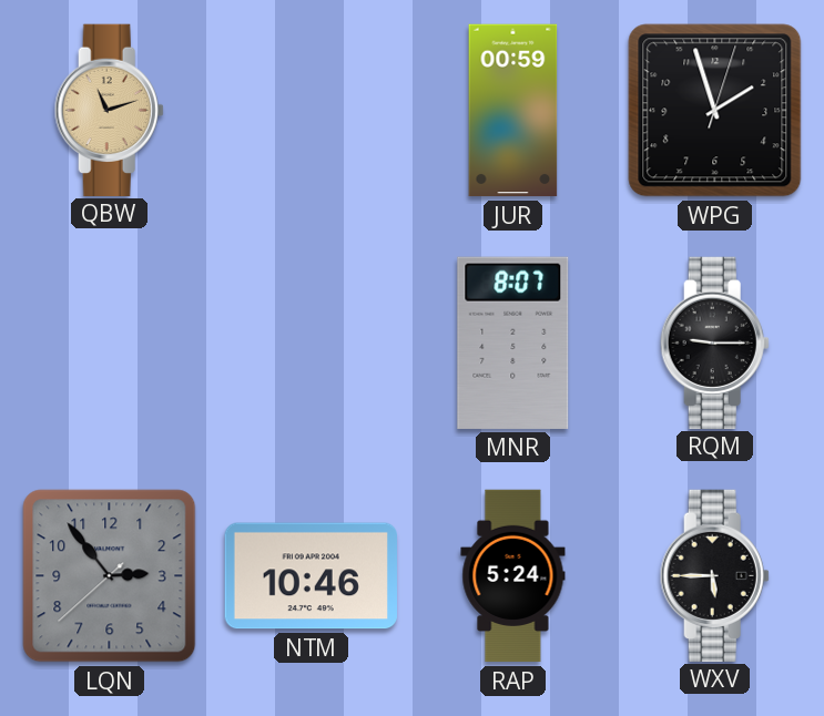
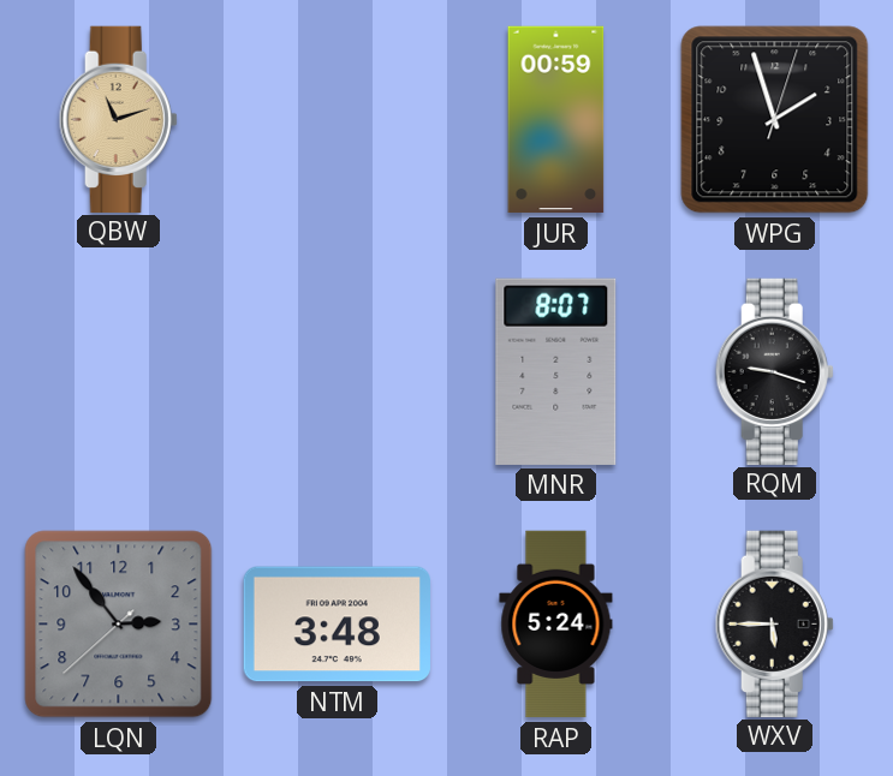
RQM: 9:15 -> 9:18
NTM: 10:46 -> 3:48
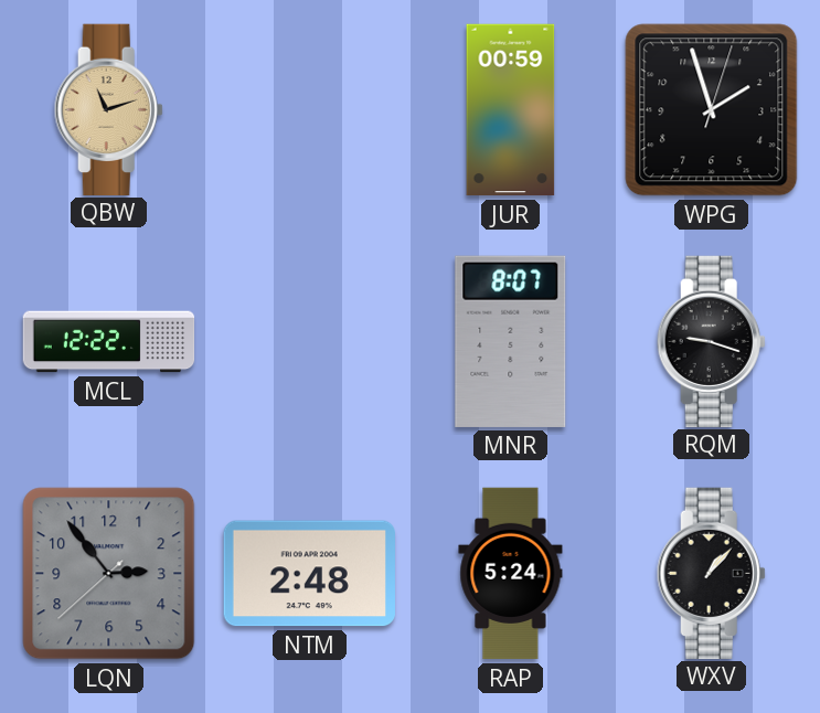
MCL: none -> 12:22
NTM: 3:48 -> 2:48
WXV: 5:45 -> 1:07
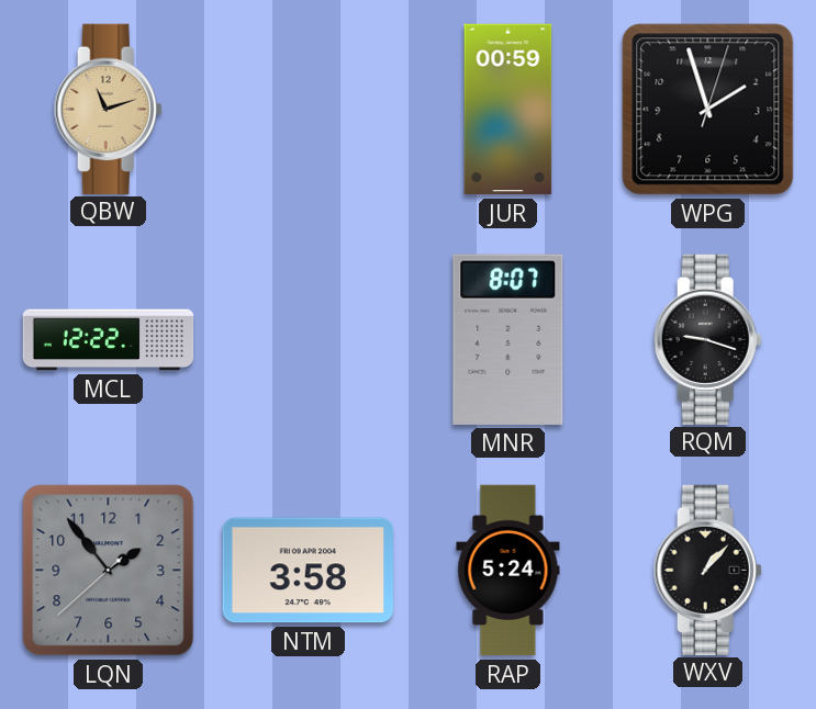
LQN: 2:53 -> 1:53
NTM: 2:48 -> 3:58
